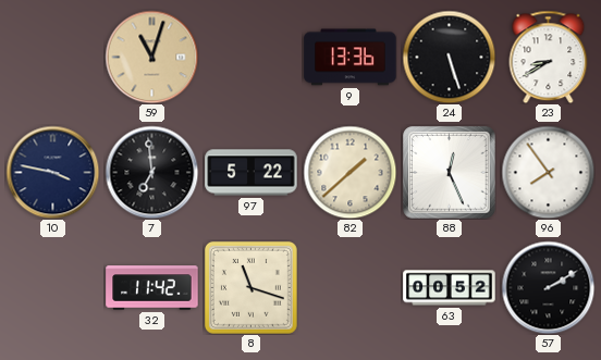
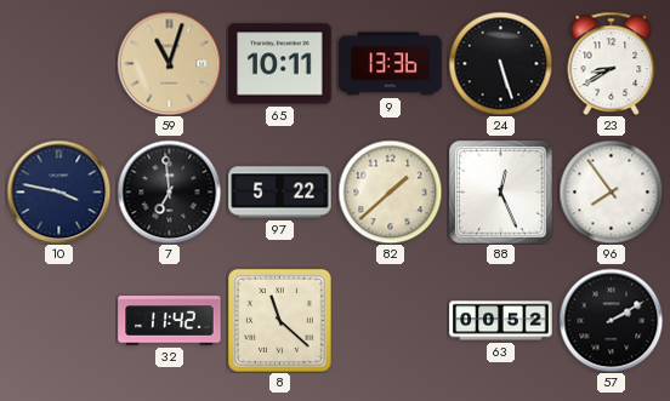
65: none -> 10:11
8: 11:18 -> 11:22
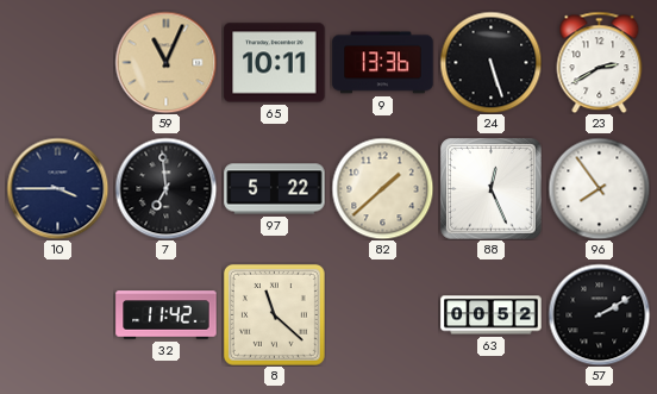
59: 11:03 -> 11:04
23: 8:40 -> 2:40
10: 3:47 -> 3:45
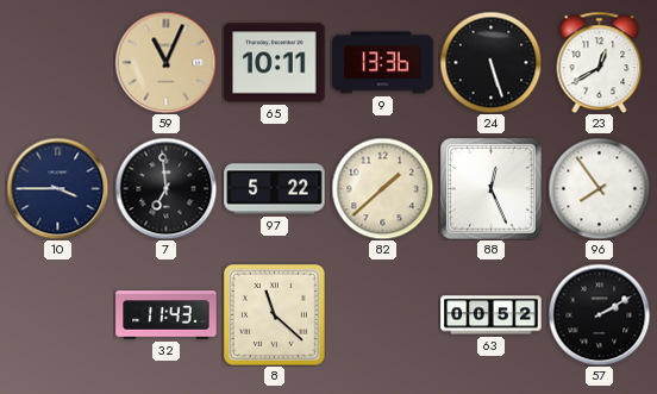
23: 2:40 -> 12:40
32: 11:42 -> 11:43
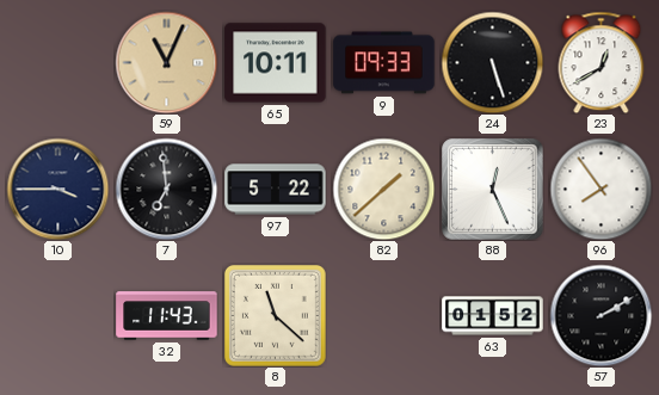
9: 13:36 -> 09:33
63: 00:52 -> 01:52
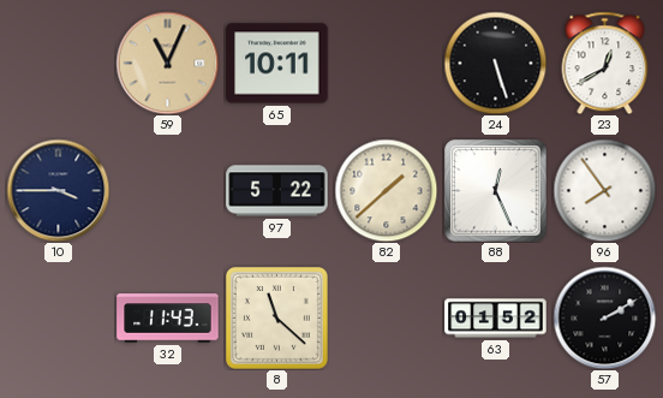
9: 09:33 -> none
7: 6:59 -> none
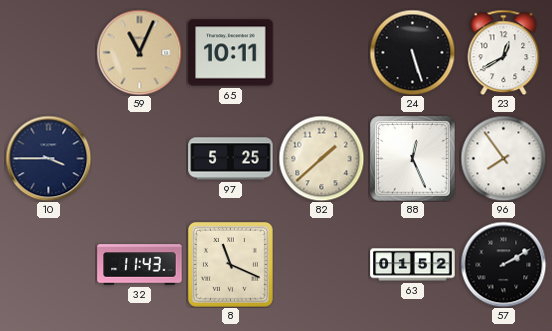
97: 5:22 -> 5:25
8: 11:22 -> 11:19
